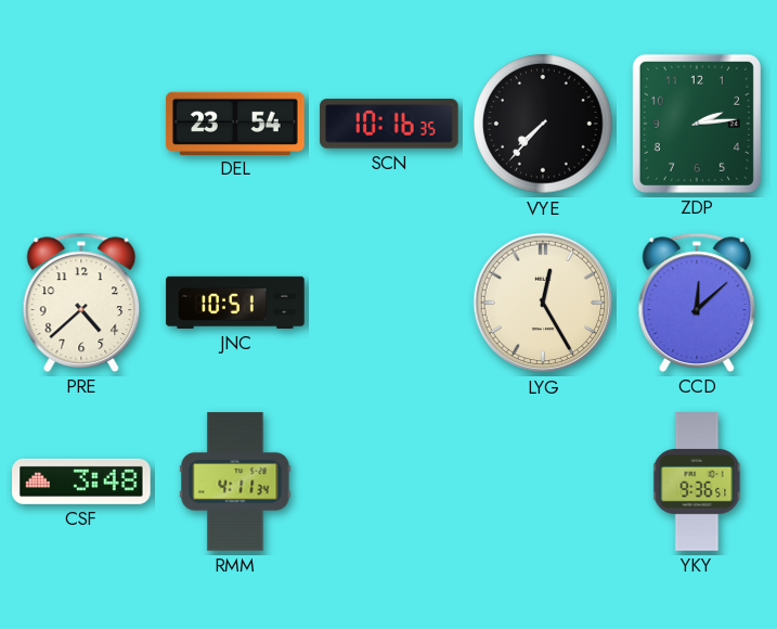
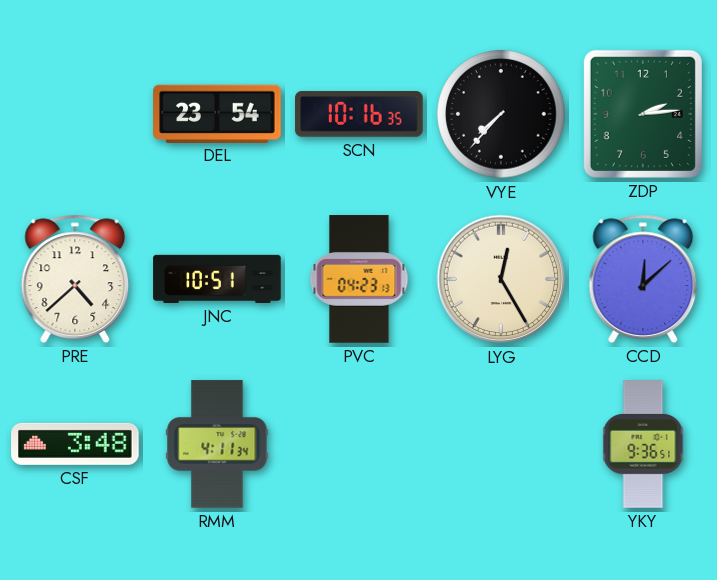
PVC: none -> 04:23
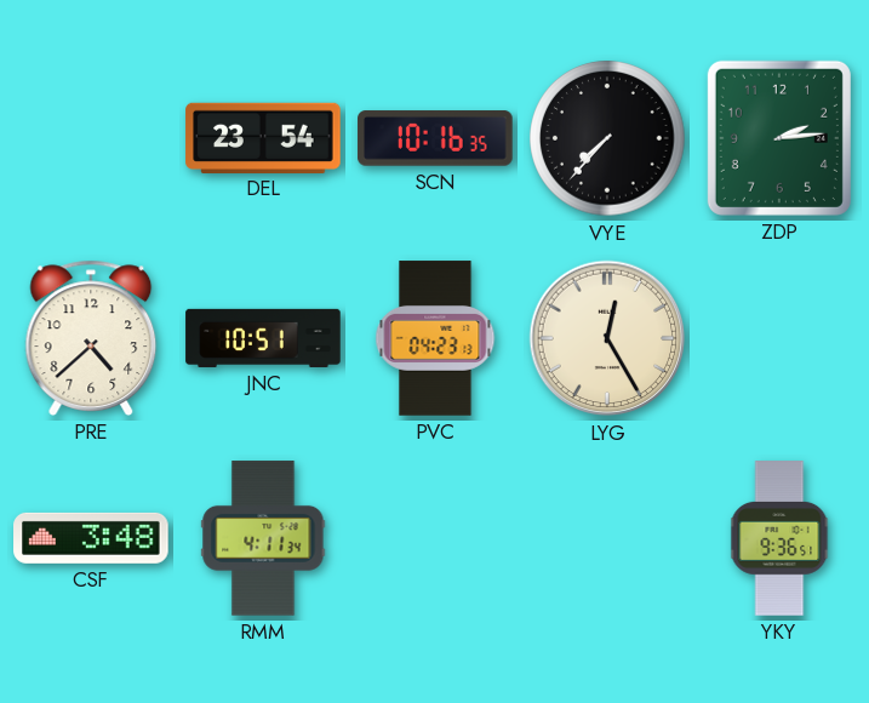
CCD: 12:08 -> none
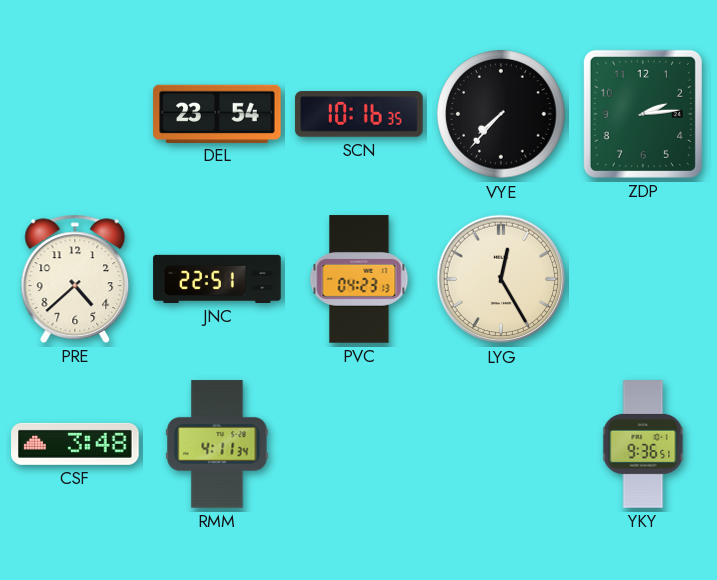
JNC: 10:51 -> 22:51
